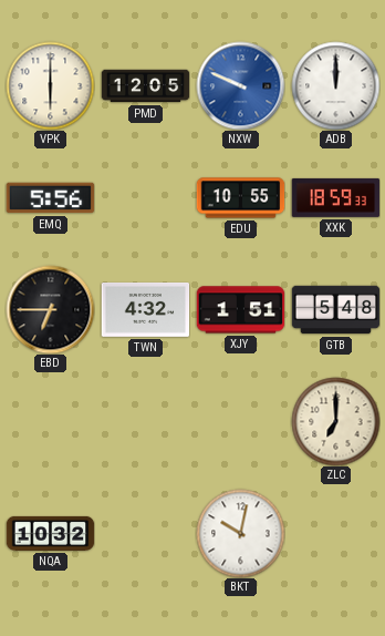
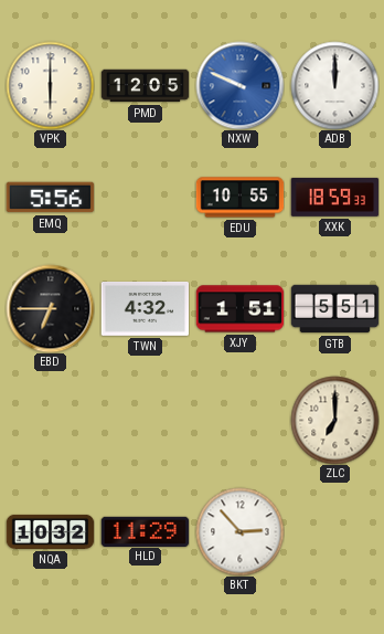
GTB: 5:48 -> 5:51
HLD: none -> 11:29
BKT: 10:02 -> 2:53
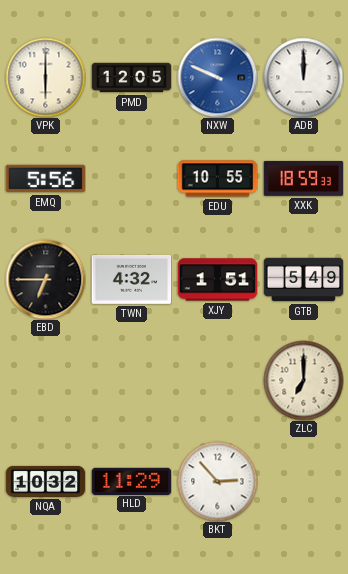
GTB: 5:51 -> 5:49
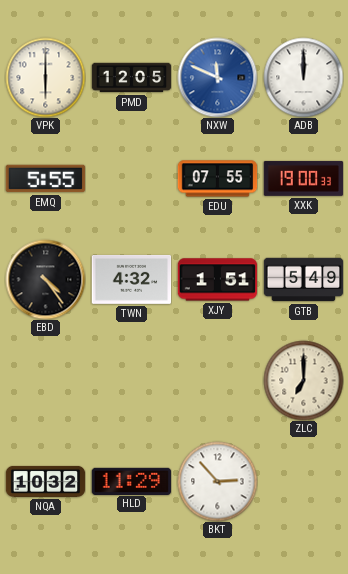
NXW: 9:49 -> 11:49
EMQ: 5:56 -> 5:55
EDU: 10:55 -> 07:55
XXK: 18:59 -> 19:00
EBD: 6:45 -> 4:24
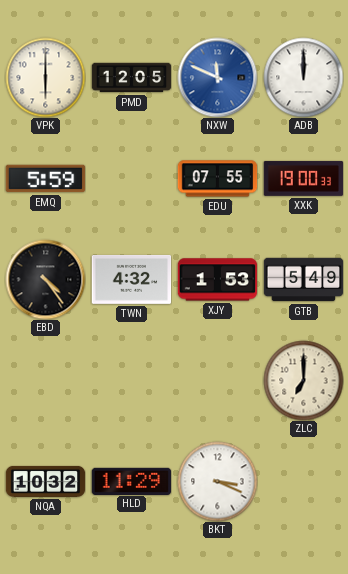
EMQ: 5:55 -> 5:59
XJY: 1:51 -> 1:53
BKT: 2:53 -> 3:19
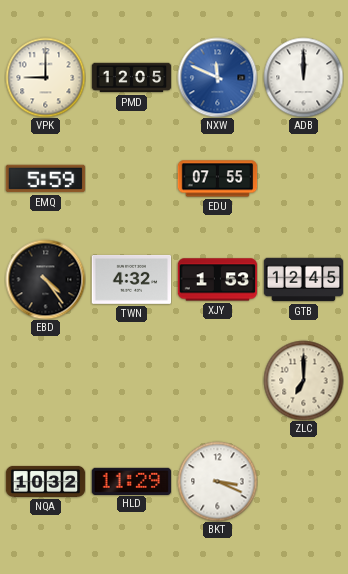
VPK: 6:00 -> 9:00
XXK: 19:00 -> none
GTB: 5:49 -> 12:45
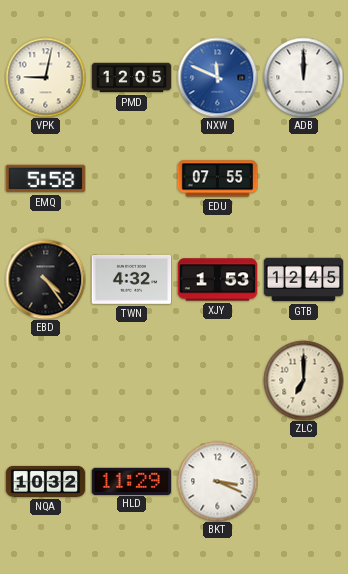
VPK: 9:00 -> 9:02
EMQ: 5:59 -> 5:58
